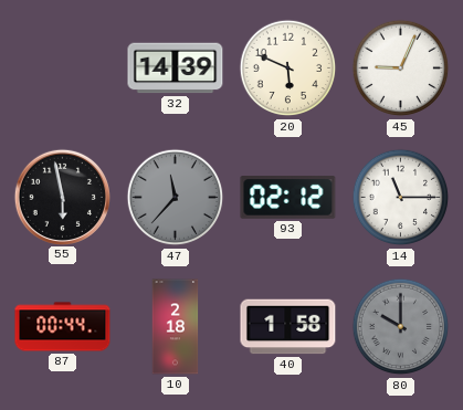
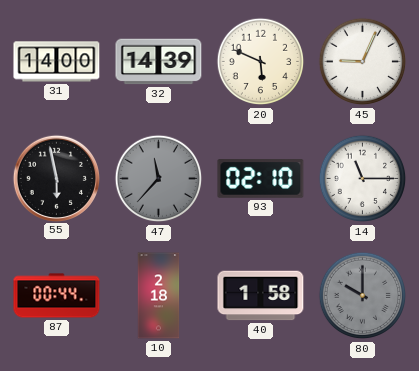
31: none -> 14:00
93: 02:12 -> 02:10
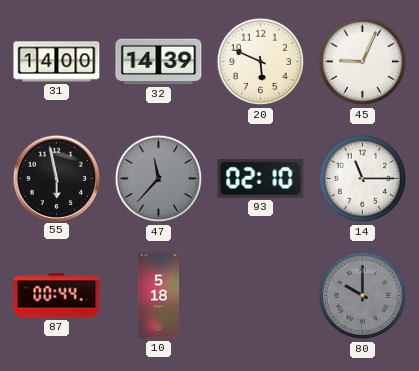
10: 2:18 -> 5:18
40: 1:58 -> none
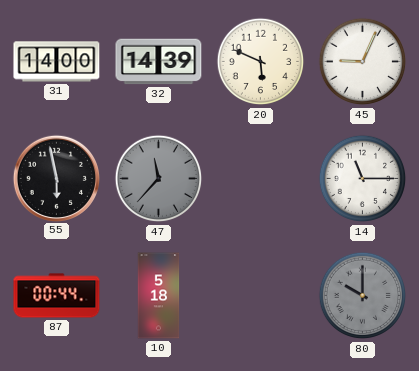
93: 02:10 -> none
